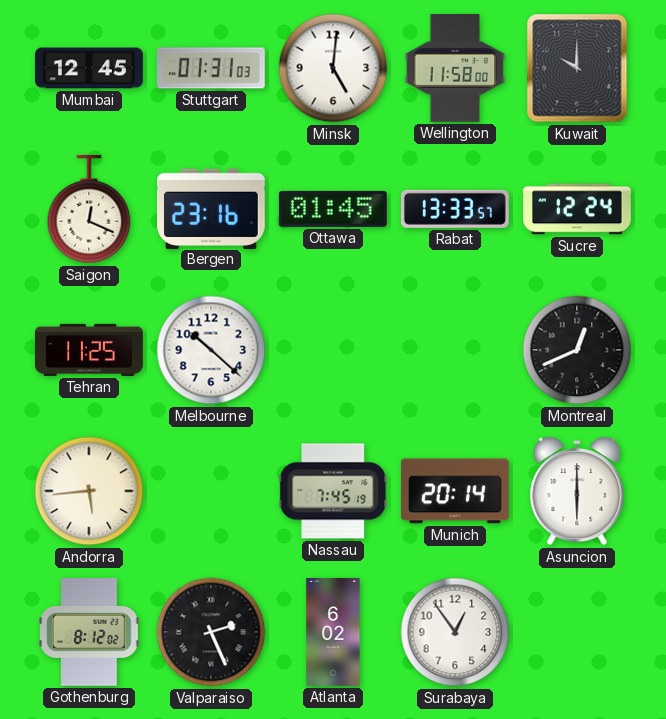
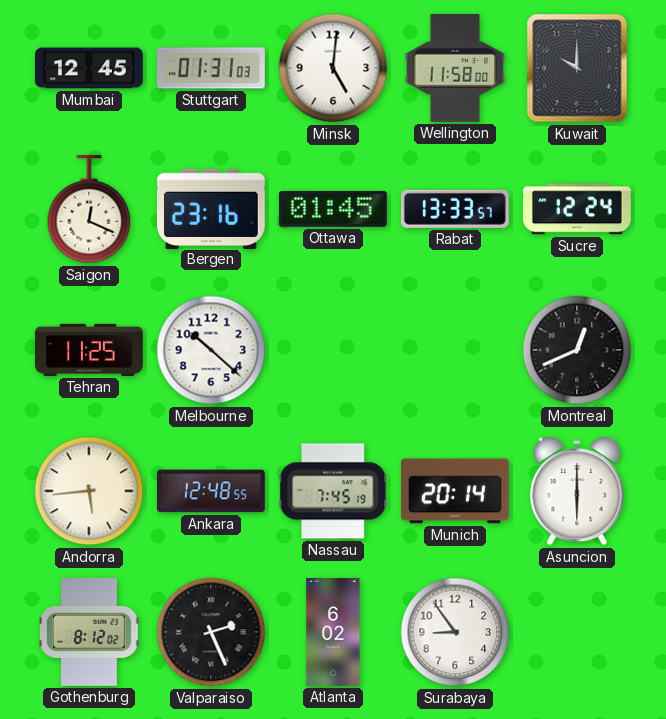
Ankara: none -> 12:48
Surabaya: 12:54 -> 8:54
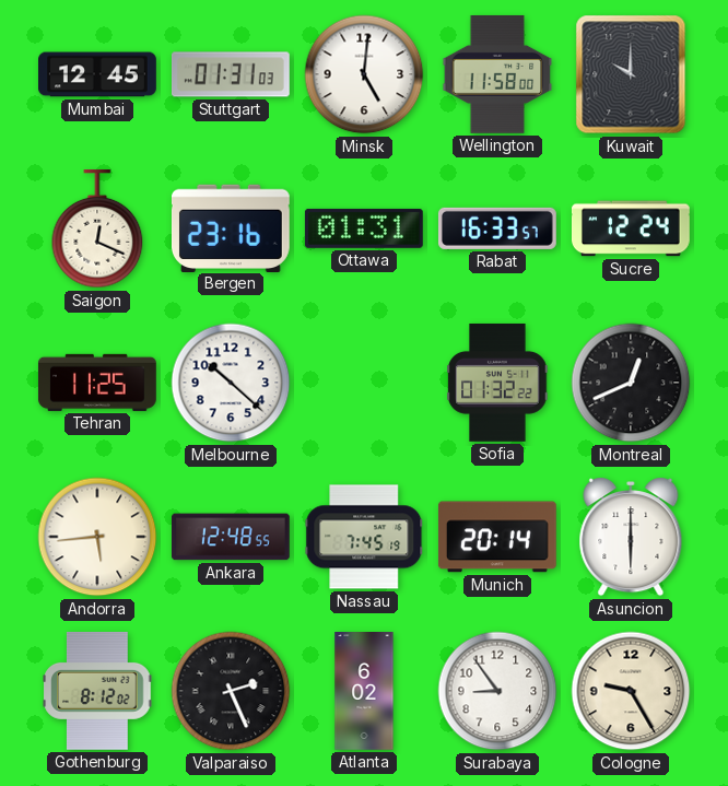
Ottawa: 01:45 -> 01:31
Rabat: 13:33 -> 16:33
Sofia: none -> 01:32
Cologne: none -> 9:25
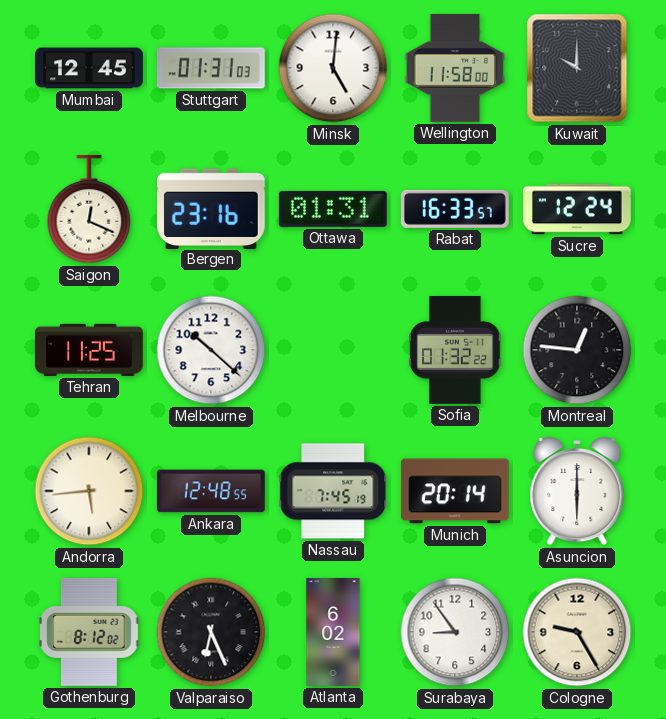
Montreal: 12:41 -> 12:46
Valparaiso: 2:26 -> 6:26
